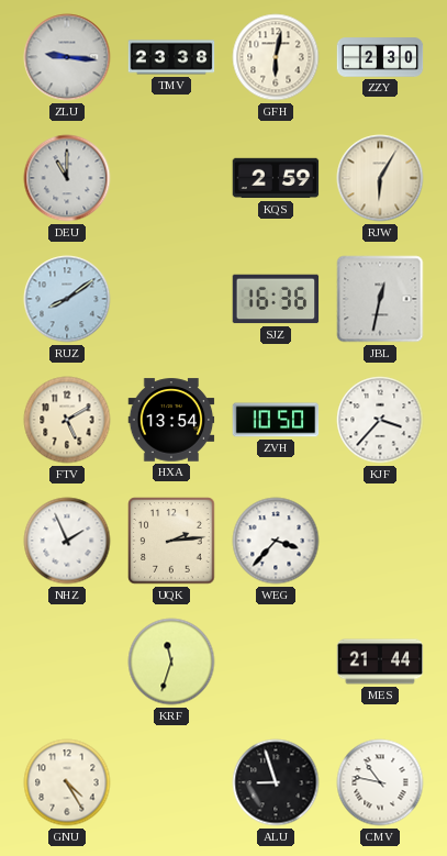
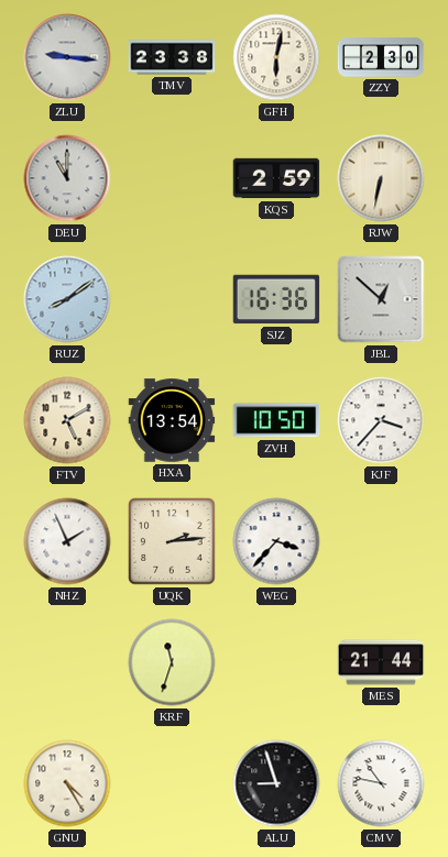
RJW: 6:05 -> 6:32
JBL: 12:32 -> 12:52
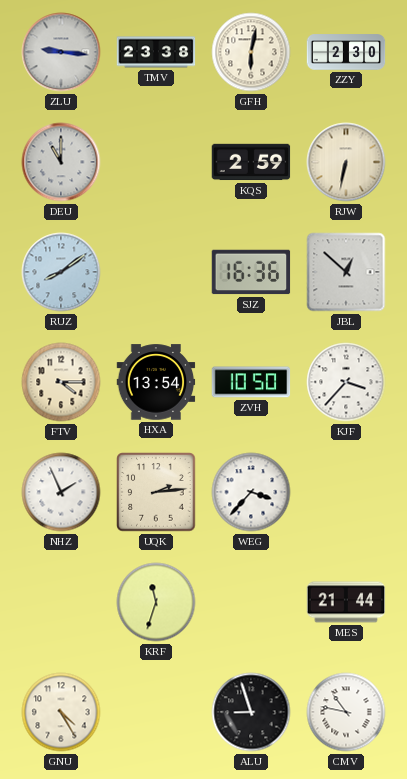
FTV: 5:10 -> 4:15
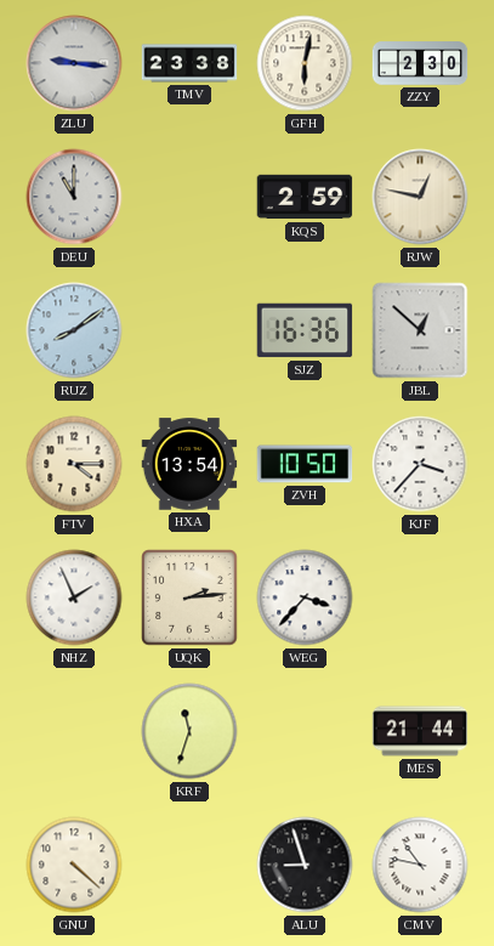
RJW: 6:32 -> 12:47
GNU: 4:25 -> 4:22
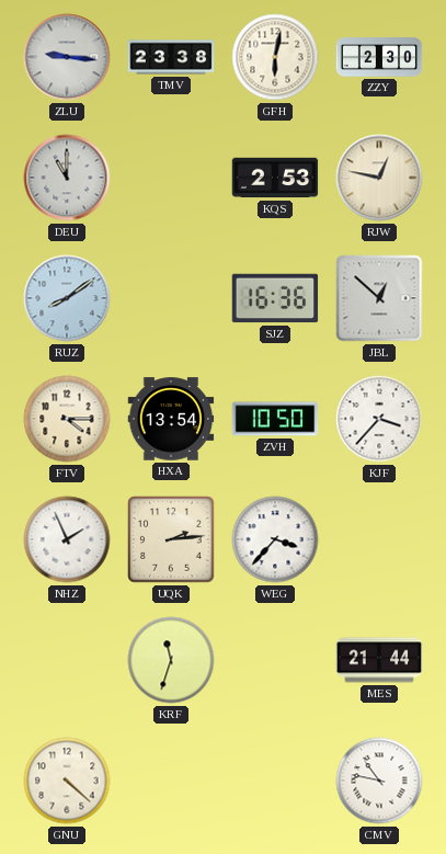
KQS: 2:59 -> 2:53
ALU: 8:57 -> none
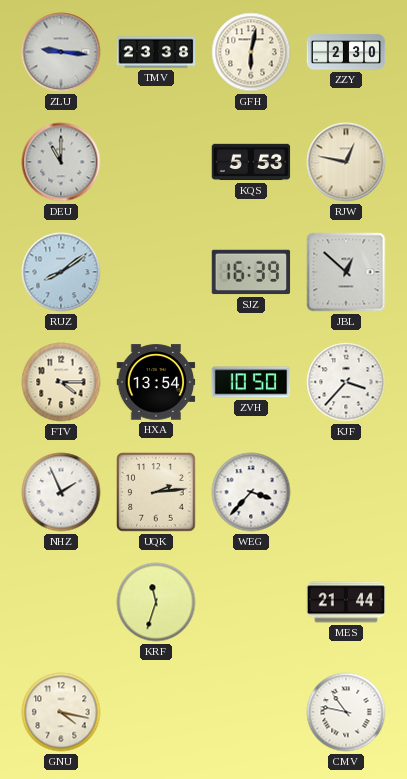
KQS: 2:53 -> 5:53
SJZ: 16:36 -> 16:39
GNU: 4:22 -> 4:17
